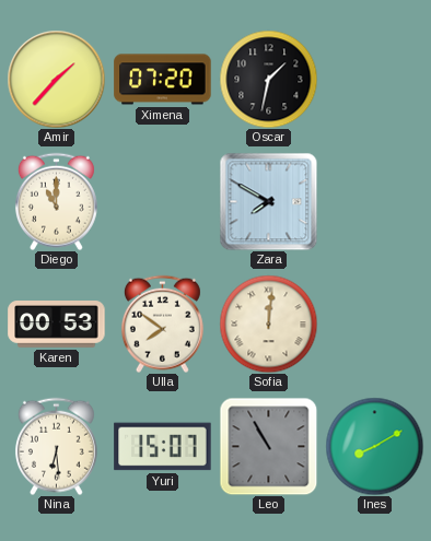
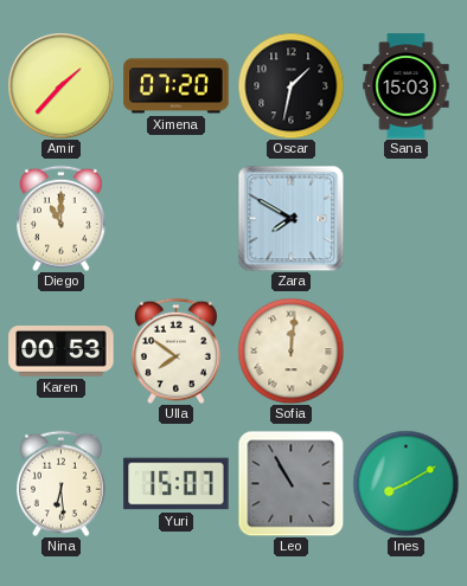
Sana: none -> 15:03
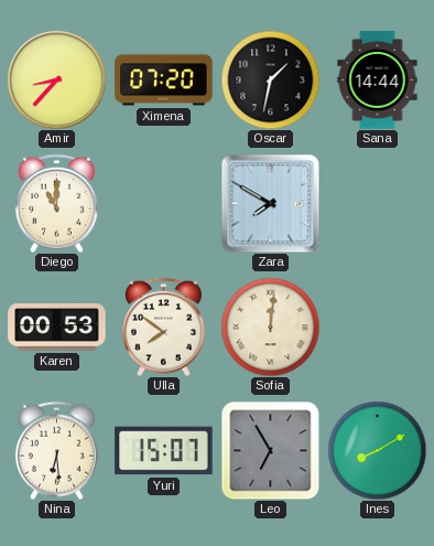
Amir: 1:37 -> 8:37
Sana: 15:03 -> 14:44
Leo: 10:55 -> 6:55
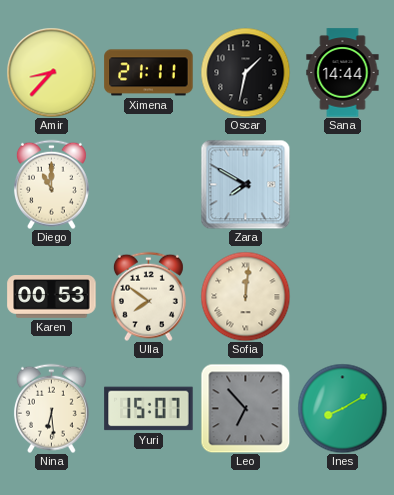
Ximena: 07:20 -> 21:11
Leo: 6:55 -> 6:53
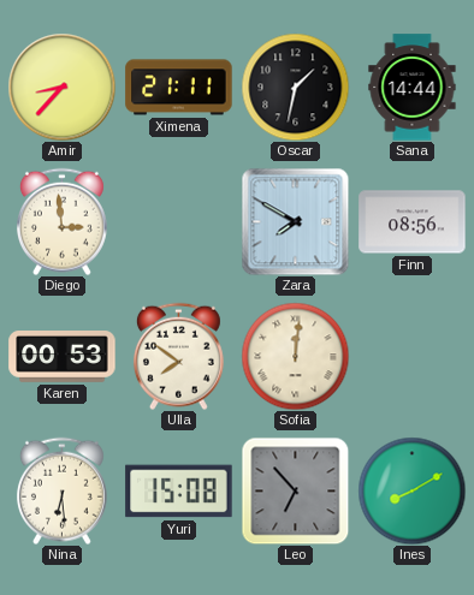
Diego: 11:00 -> 2:59
Finn: none -> 08:56
Yuri: 15:07 -> 15:08
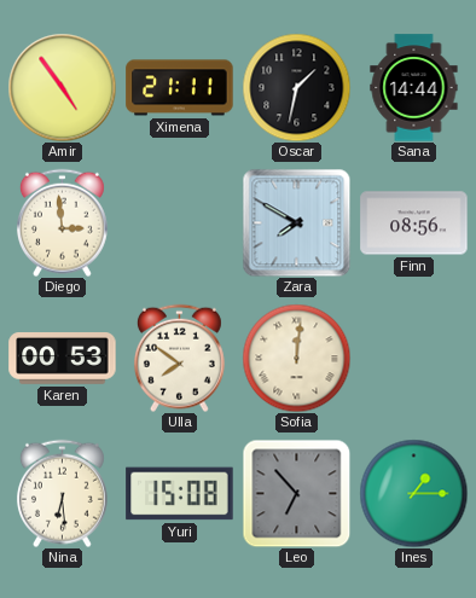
Amir: 8:37 -> 4:54
Ines: 8:10 -> 1:15
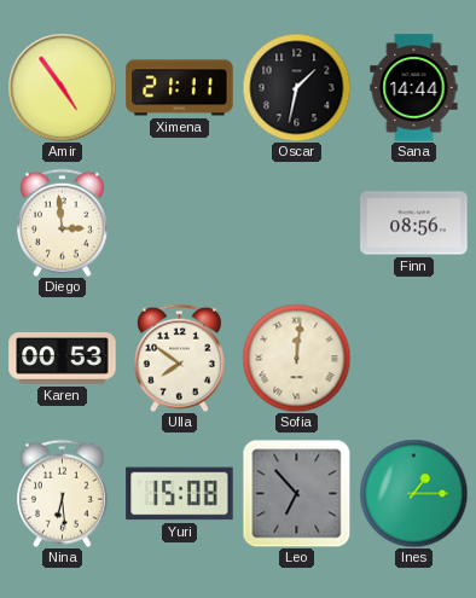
Zara: 7:50 -> none
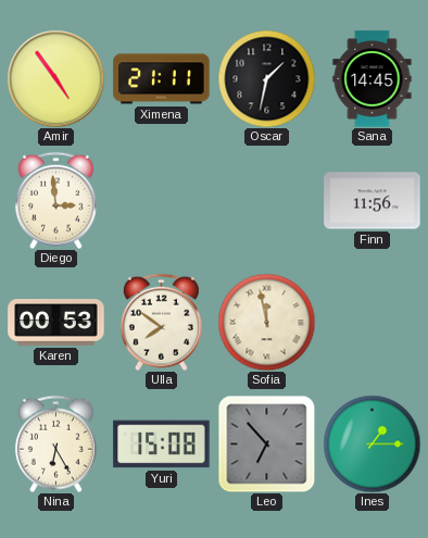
Sana: 14:44 -> 14:45
Finn: 08:56 -> 11:56
Sofia: 12:01 -> 11:58
Nina: 6:29 -> 6:25
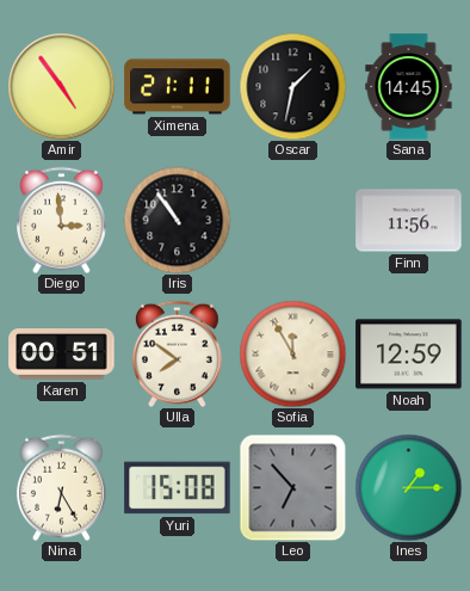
Iris: none -> 10:54
Karen: 00:53 -> 00:51
Sofia: 11:58 -> 11:55
Noah: none -> 12:59
